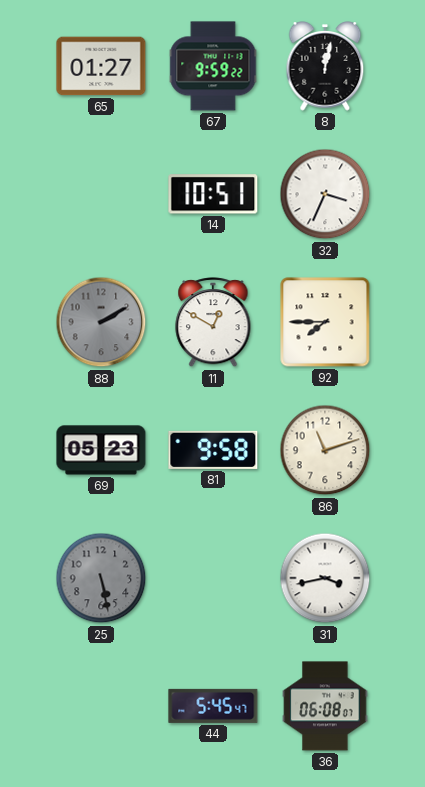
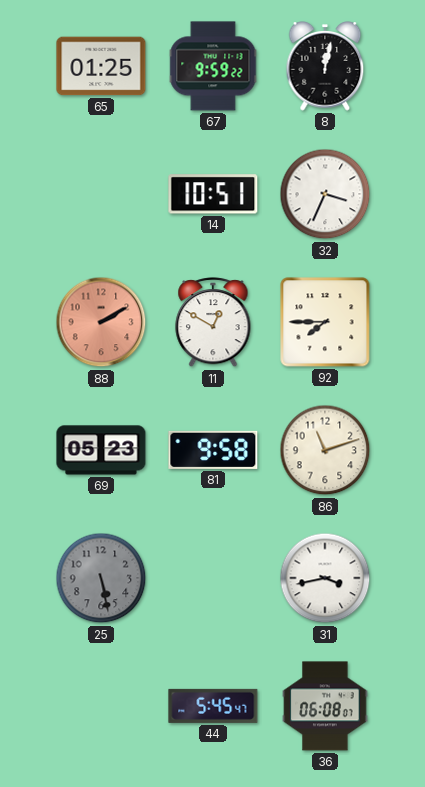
65: 01:27 -> 01:25
88 dial: grey -> salmon
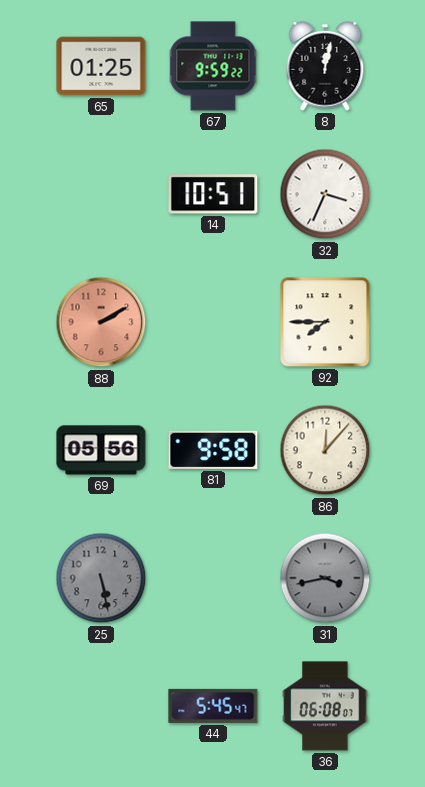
11: 12:50 -> none
69: 05:23 -> 05:56
86: 11:12 -> 12:07
31 dial: white -> grey
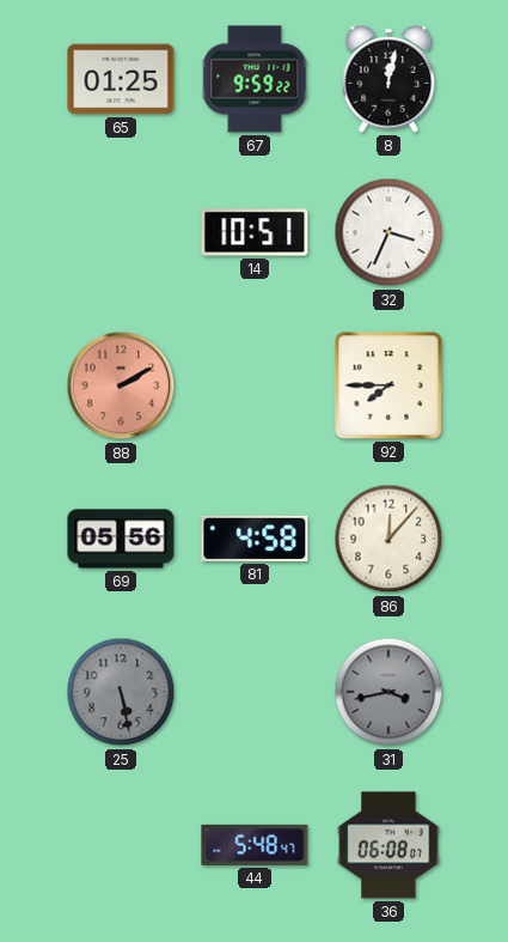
81: 9:58 -> 4:58
44: 5:45 -> 5:48
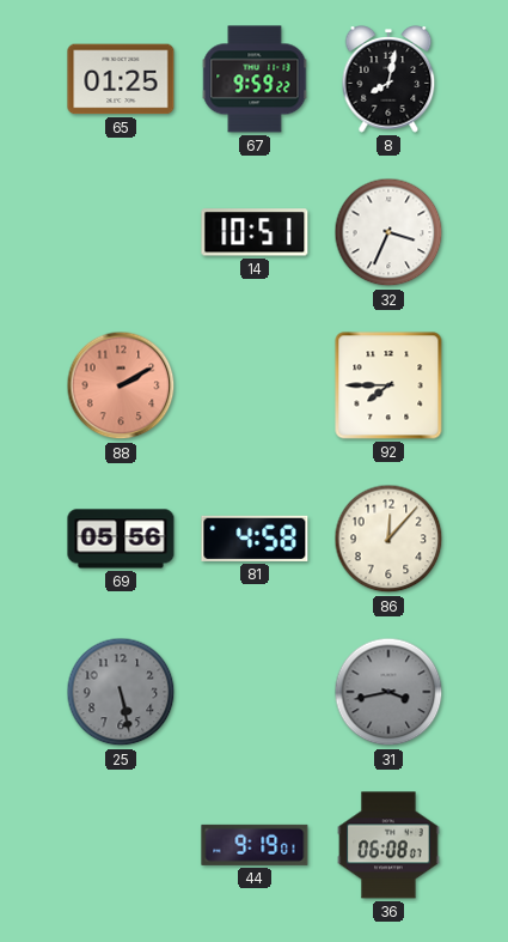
8: 12:02 -> 8:02
44: 5:48 -> 9:19
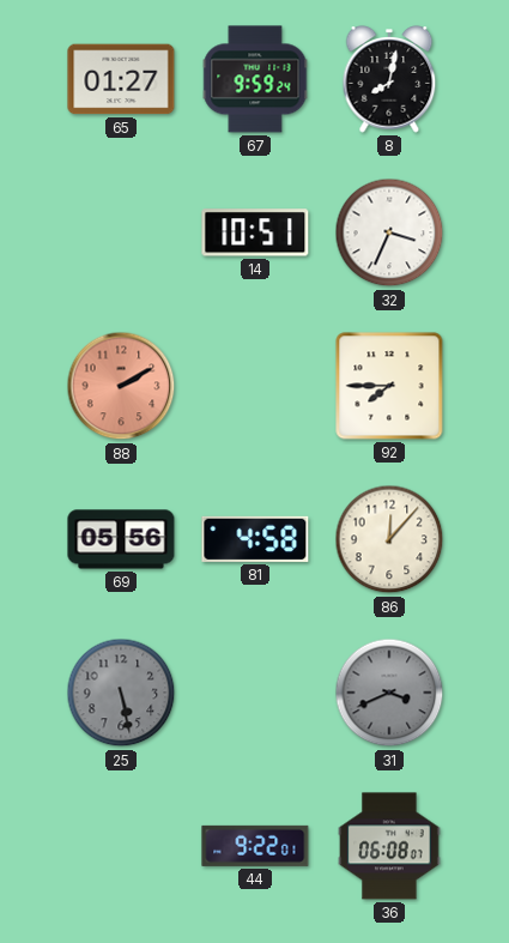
65: 01:25 -> 01:27
67: 9:59:22 -> 9:59:24
31: 3:43 -> 3:41
44: 9:19 -> 9:22
